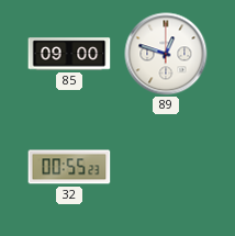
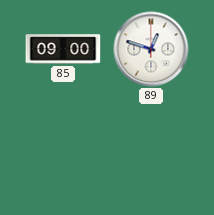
32: 00:55 -> none
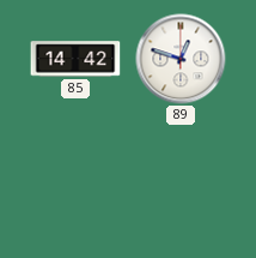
85: 09:00 -> 14:42
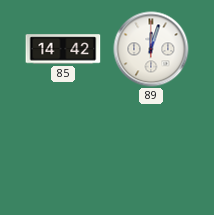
89: 12:48 -> 12:03
